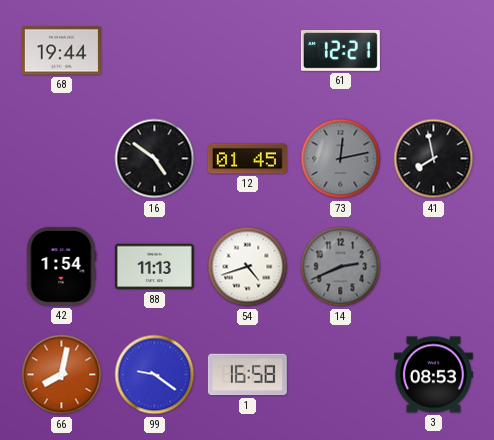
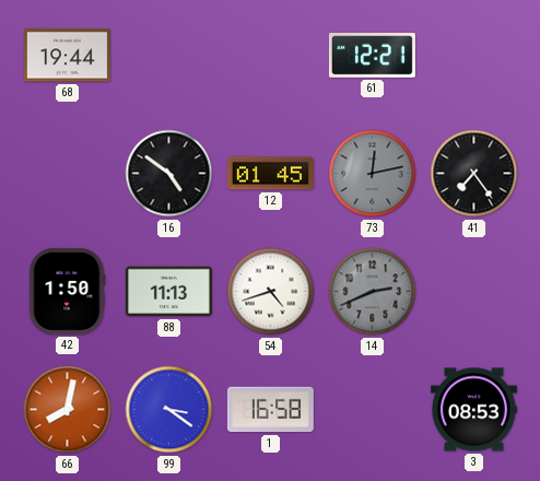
41: 7:58 -> 7:24
42: 1:54 -> 1:50
99: 9:21 -> 3:21
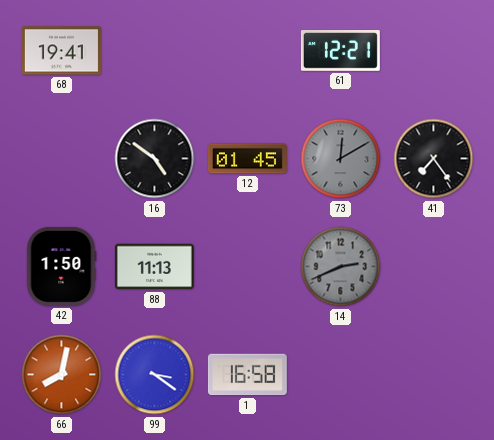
68: 19:44 -> 19:41
73: 12:13 -> 12:10
54: 4:42 -> none
3: 08:53 -> none
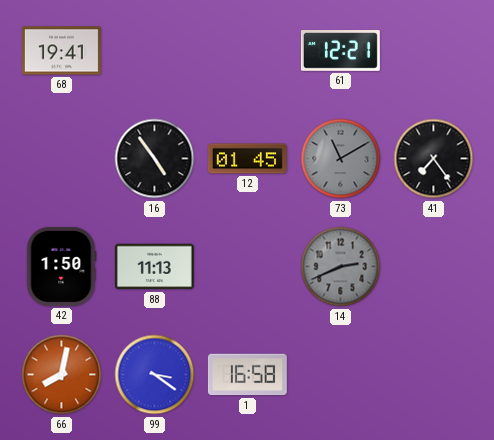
16: 4:51 -> 4:54
73: 12:10 -> 11:10
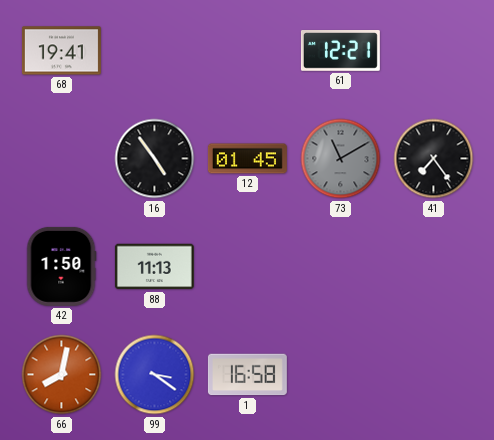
14: 2:41 -> none
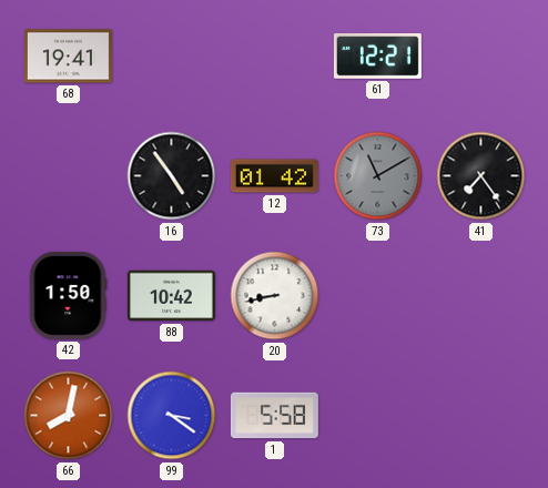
12: 01:45 -> 01:42
88: 11:13 -> 10:42
20: none -> 8:43
1: 16:58 -> 5:58
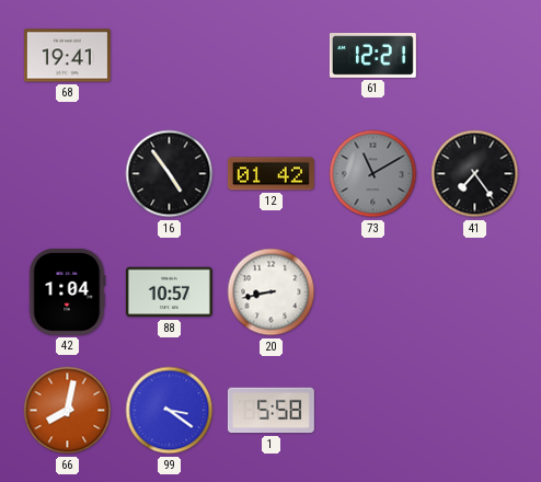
42: 1:50 -> 1:04
88: 10:42 -> 10:57
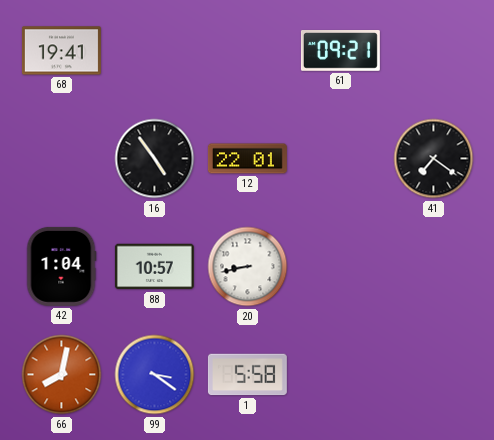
61: 12:21 -> 09:21
12: 01:42 -> 22:01
73: 11:10 -> none
41: 7:24 -> 7:21
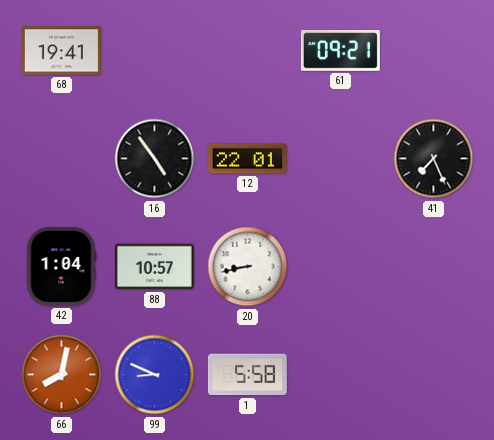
41: 7:21 -> 7:26
99: 3:21 -> 8:49
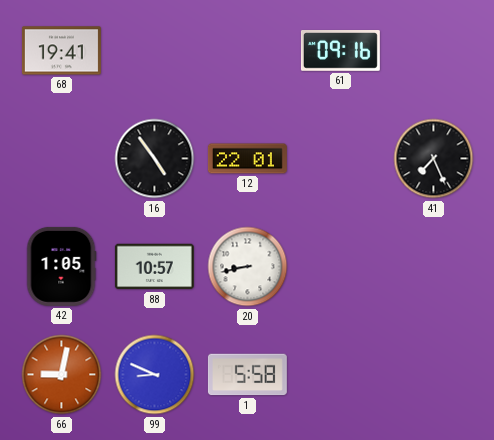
61: 09:21 -> 09:16
42: 1:04 -> 1:05
66: 8:02 -> 9:02
